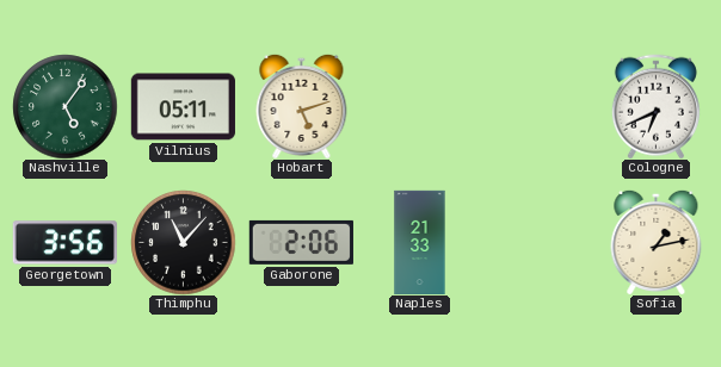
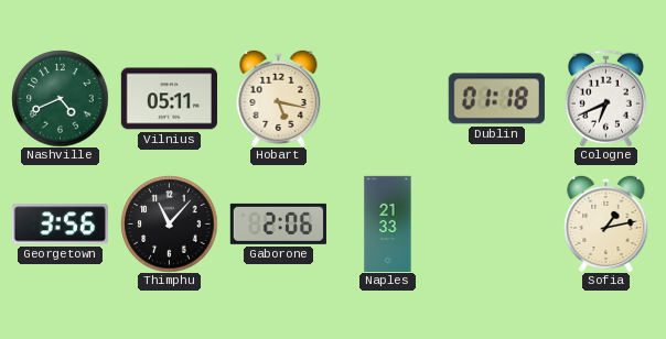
Nashville: 5:06 -> 4:41
Hobart: 5:12 -> 5:17
Dublin: none -> 01:18
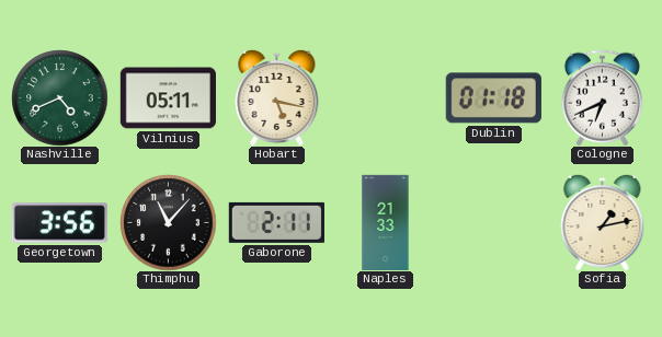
Gaborone: 2:06 -> 2:11
